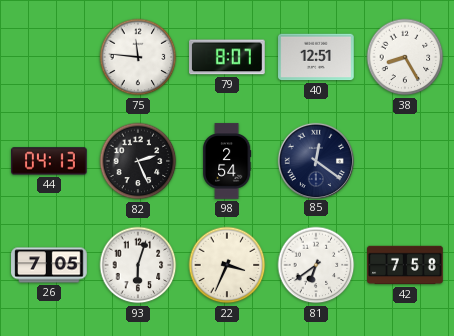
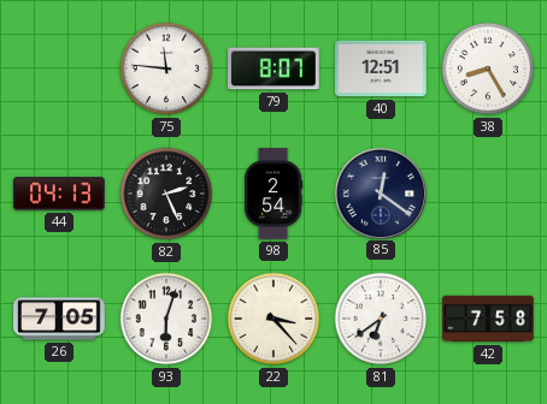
22: 3:34 -> 3:23
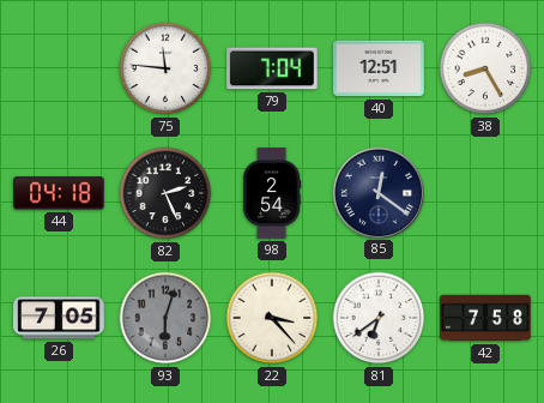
79: 8:07 -> 7:04
44: 04:13 -> 04:18
93 dial: white -> grey
